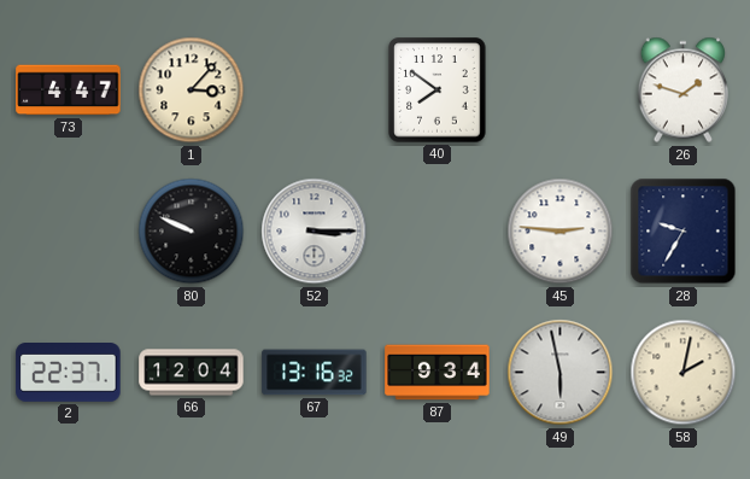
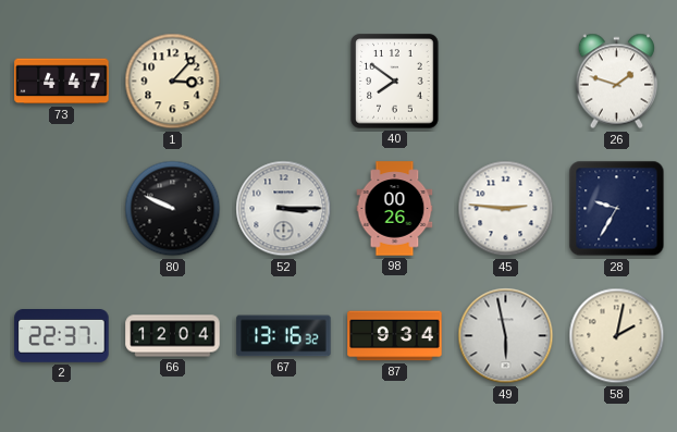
98: none -> 00:26
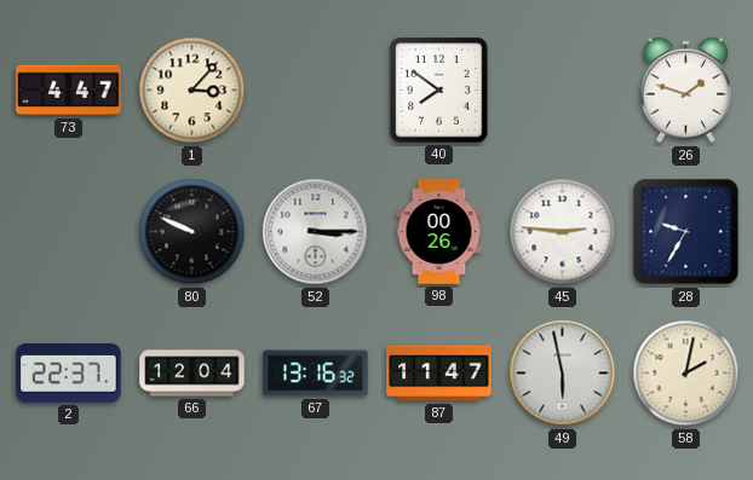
87: 9:34 -> 11:47
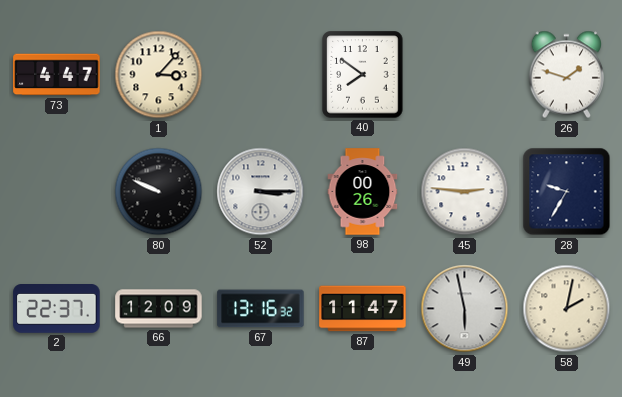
66: 12:04 -> 12:09
